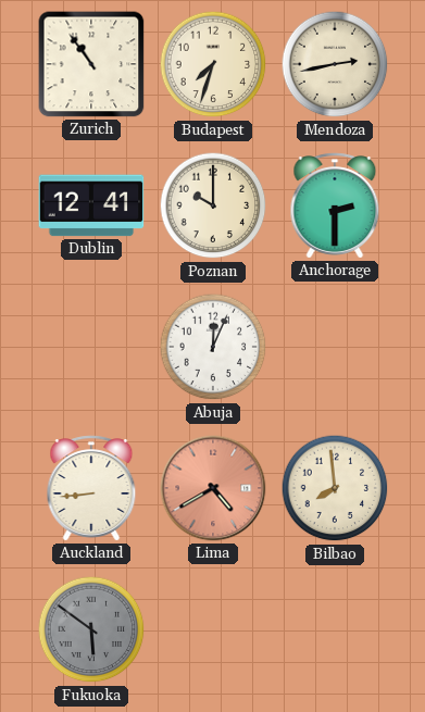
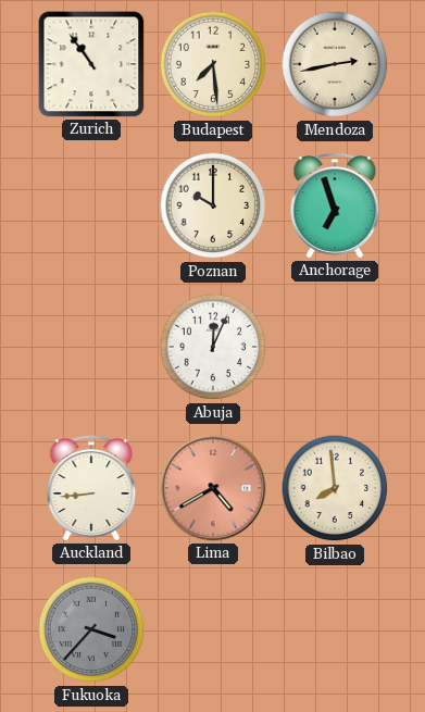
Budapest: 7:33 -> 7:29
Dublin: 12:41 -> none
Anchorage: 2:30 -> 6:57
Fukuoka: 5:51 -> 3:37
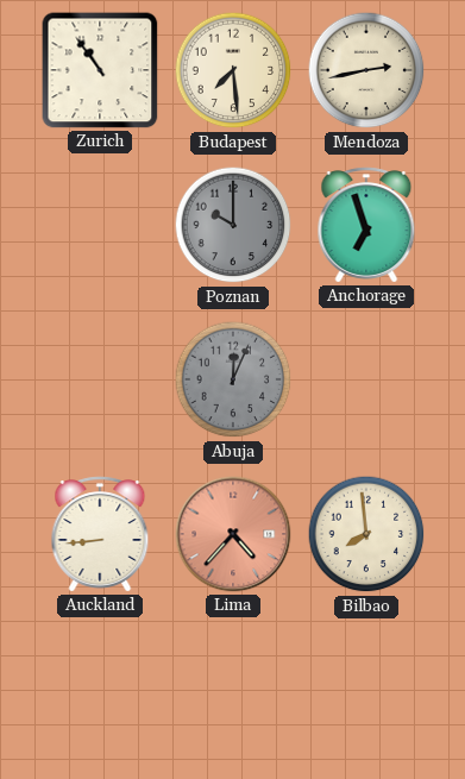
Poznan dial: cream -> grey
Abuja dial: white -> grey
Lima: 4:40 -> 4:37
Fukuoka: 3:37 -> none
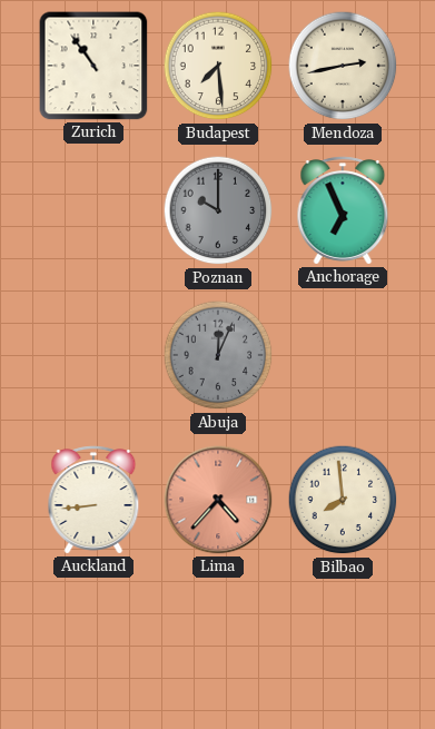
Anchorage: 6:57 -> 6:56
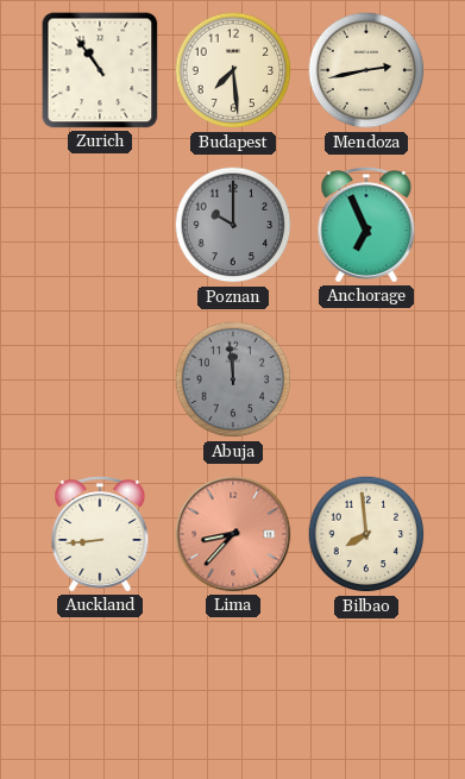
Abuja: 12:04 -> 11:59
Lima: 4:37 -> 8:37
